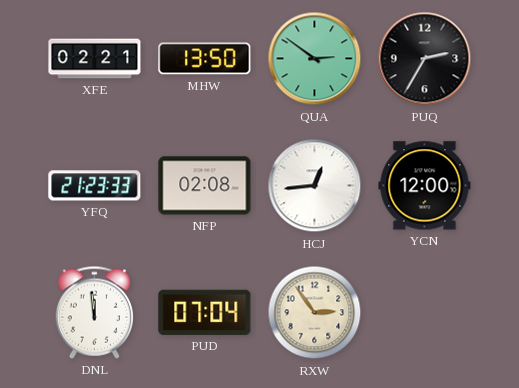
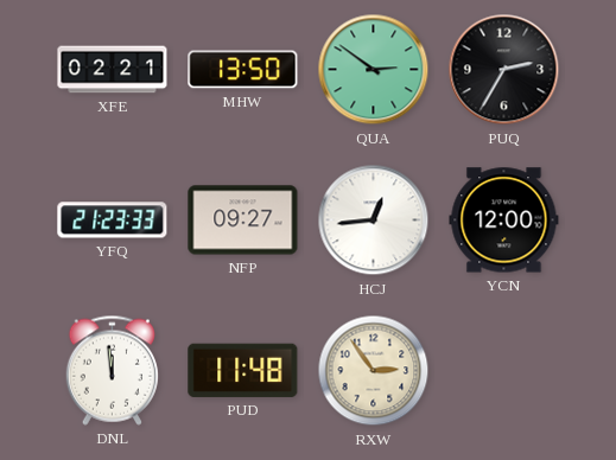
NFP: 02:08 -> 09:27
PUD: 07:04 -> 11:48
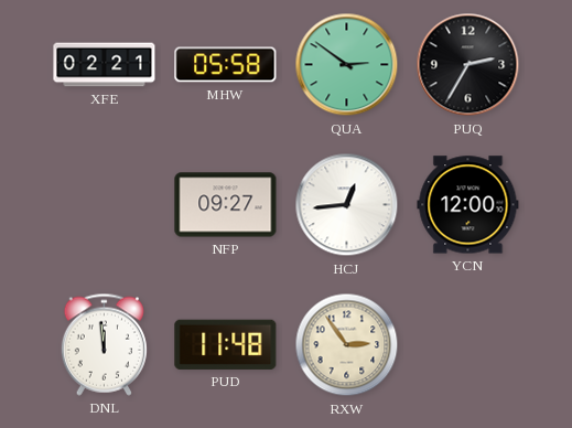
MHW: 13:50 -> 05:58
YFQ: 21:23 -> none
